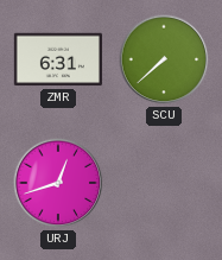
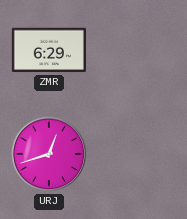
ZMR: 6:31 -> 6:29
SCU: 7:38 -> none
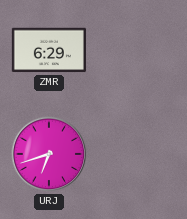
URJ: 12:42 -> 6:42
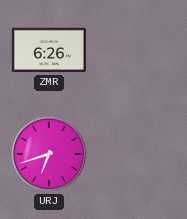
ZMR: 6:29 -> 6:26
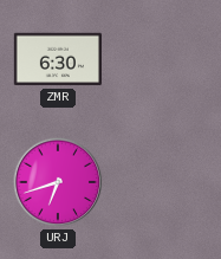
ZMR: 6:26 -> 6:30
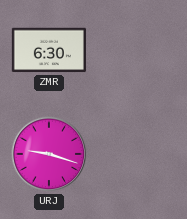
URJ: 6:42 -> 9:18
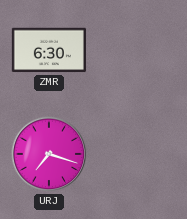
URJ: 9:18 -> 7:18
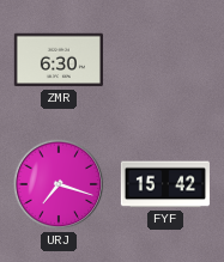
FYF: none -> 15:42
